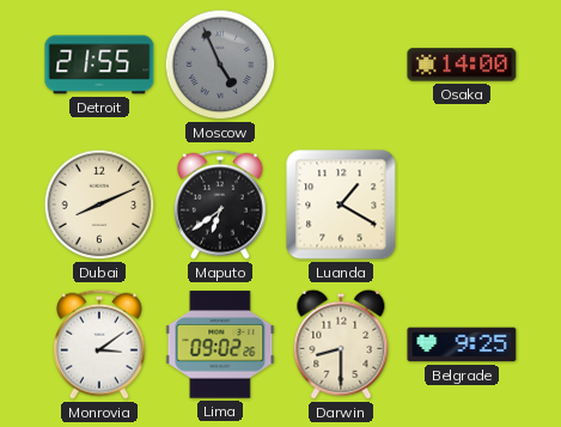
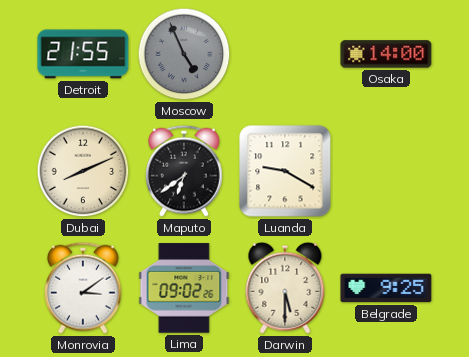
Luanda: 1:20 -> 9:20
Darwin: 8:30 -> 5:30
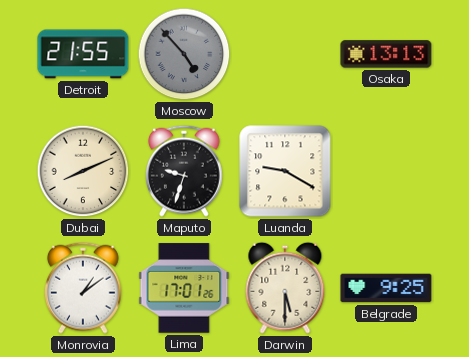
Moscow: 4:56 -> 4:53
Osaka: 14:00 -> 13:13
Maputo: 6:39 -> 9:33
Monrovia: 3:09 -> 1:09
Lima: 09:02 -> 17:01
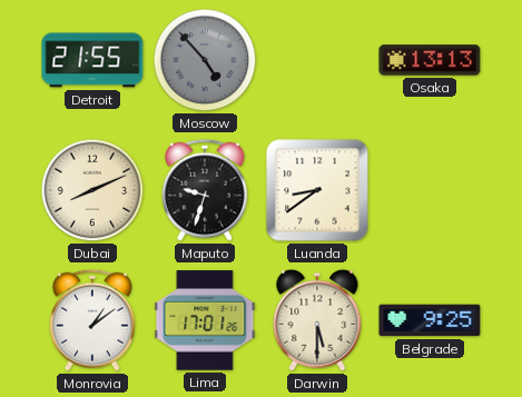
Luanda: 9:20 -> 8:39
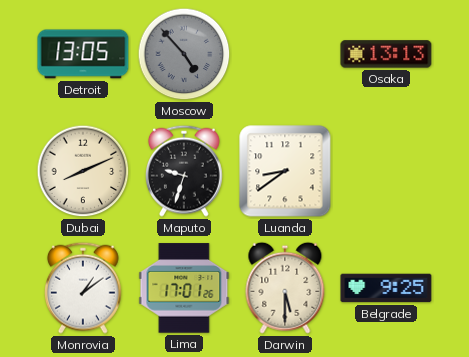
Detroit: 21:55 -> 13:05
